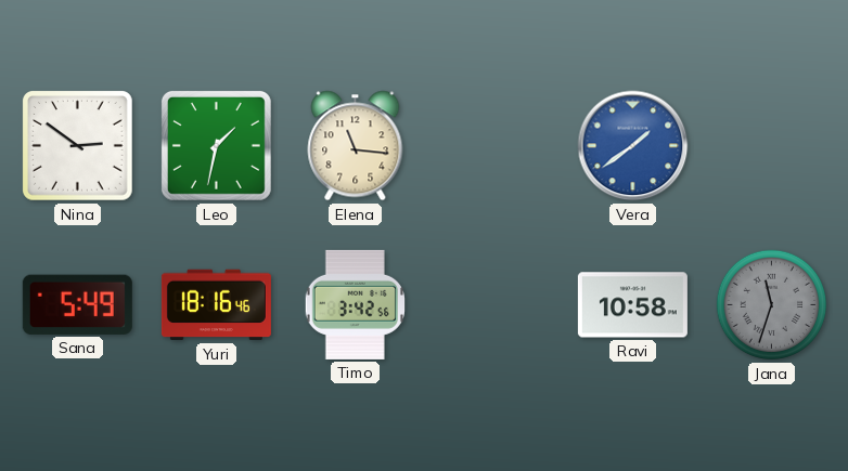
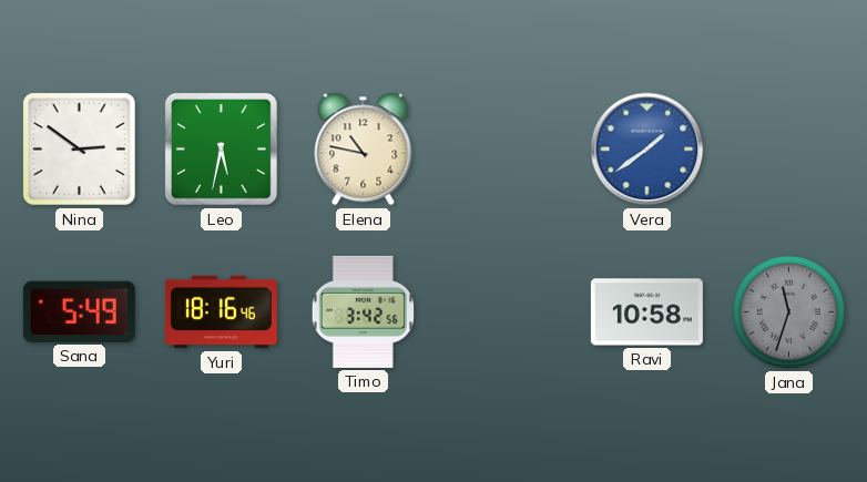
Leo: 1:32 -> 5:32
Elena: 11:16 -> 10:47
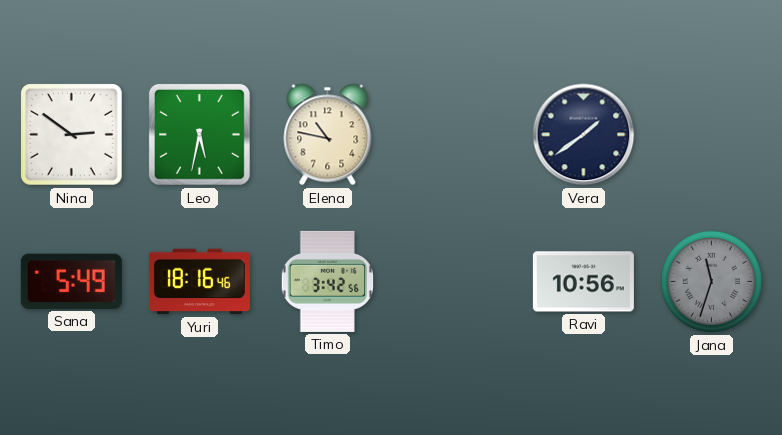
Vera dial: blue -> navy
Ravi: 10:58 -> 10:56
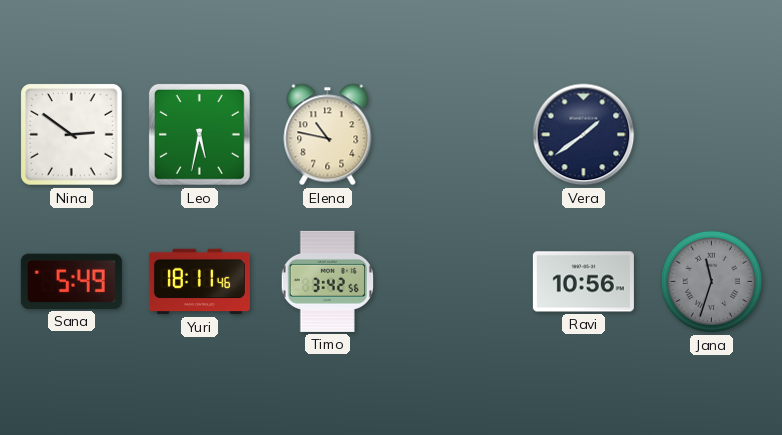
Yuri: 18:16 -> 18:11
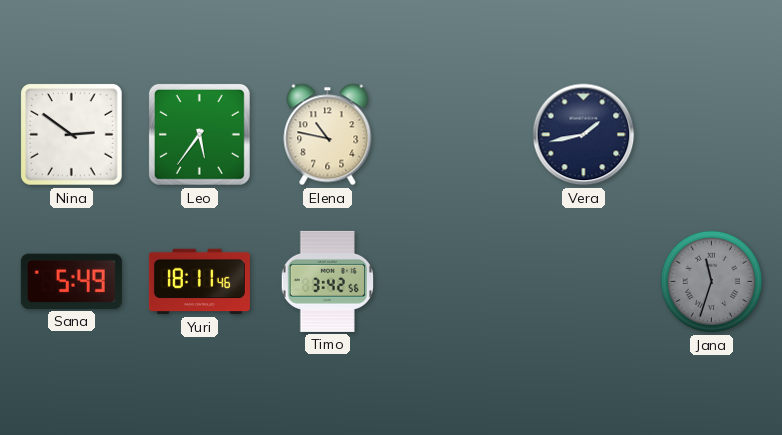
Leo: 5:32 -> 5:36
Vera: 1:39 -> 1:43
Ravi: 10:56 -> none
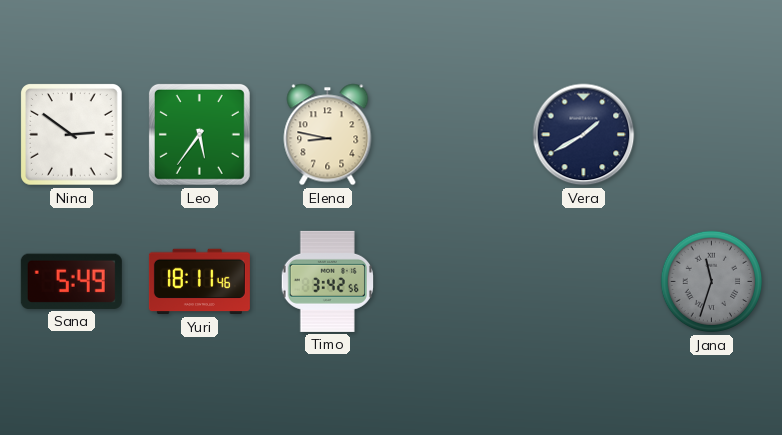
Elena: 10:47 -> 8:47
Vera: 1:43 -> 1:40
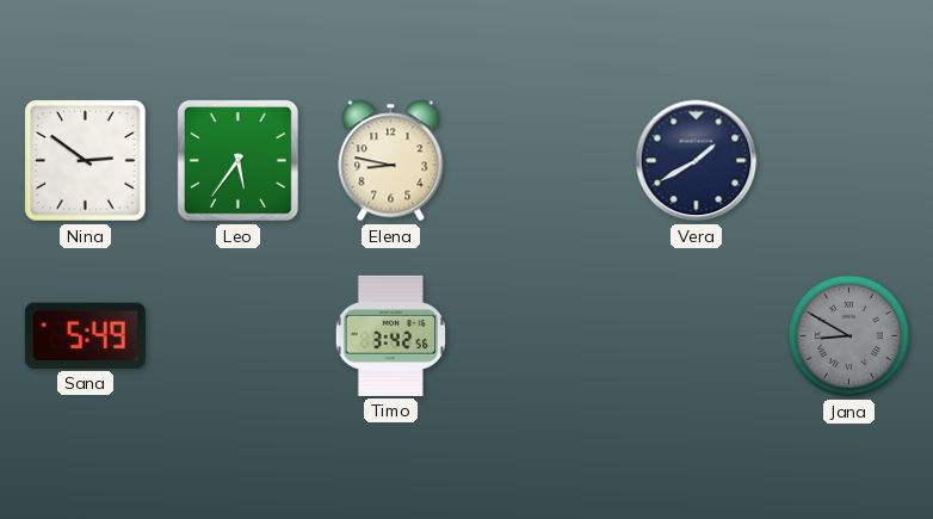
Yuri: 18:11 -> none
Jana: 11:33 -> 8:50
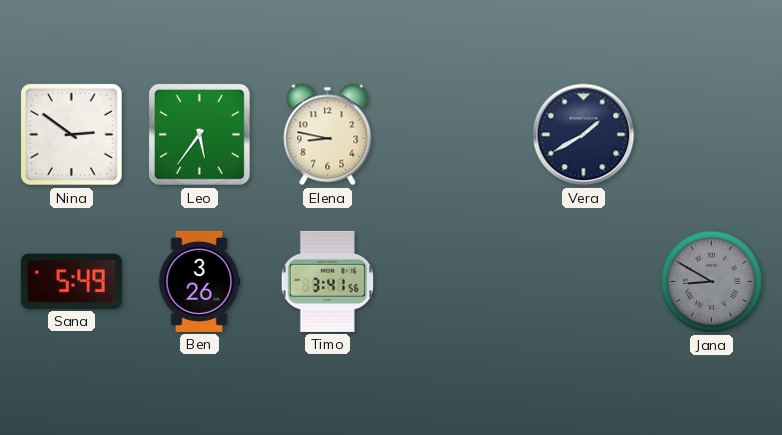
Ben: none -> 3:26
Timo: 3:42 -> 3:41
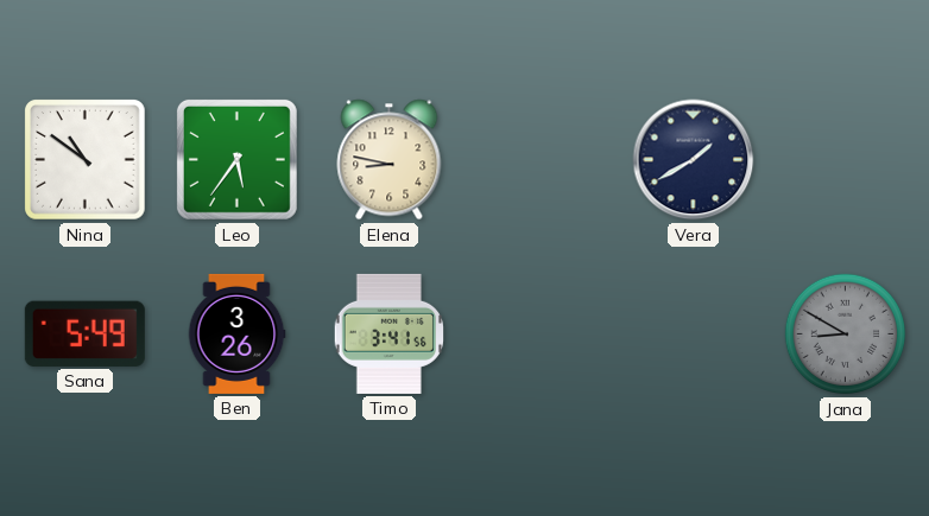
Nina: 2:51 -> 10:51
